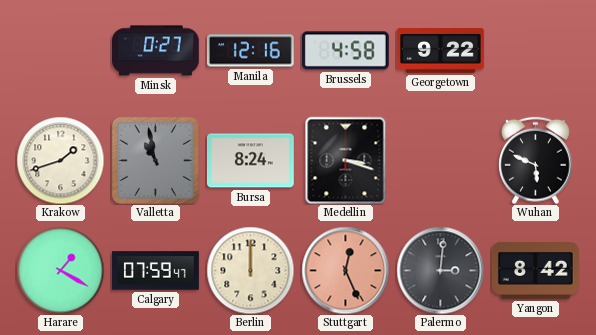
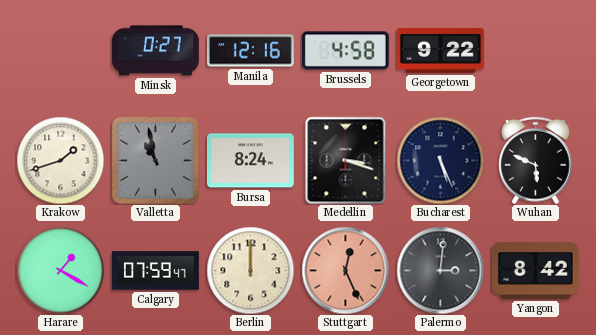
Bucharest: none -> 5:26
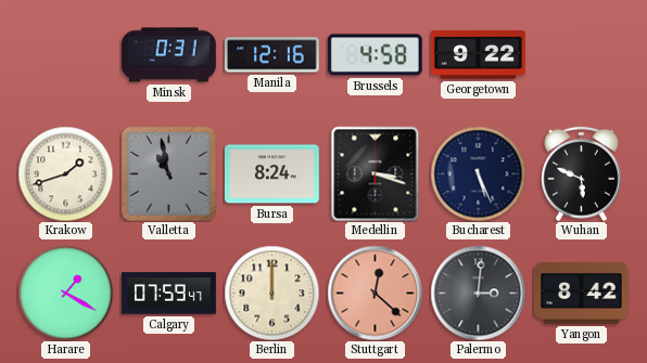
Minsk: 0:27 -> 0:31
Stuttgart: 12:26 -> 12:22
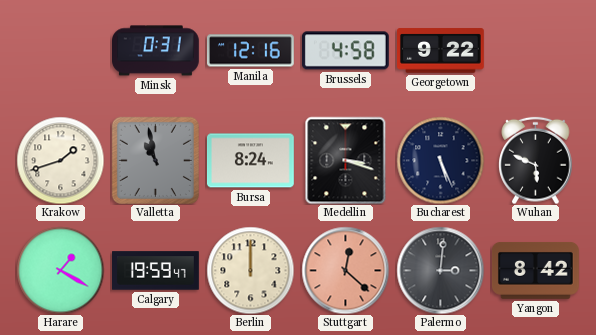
Calgary: 07:59 -> 19:59
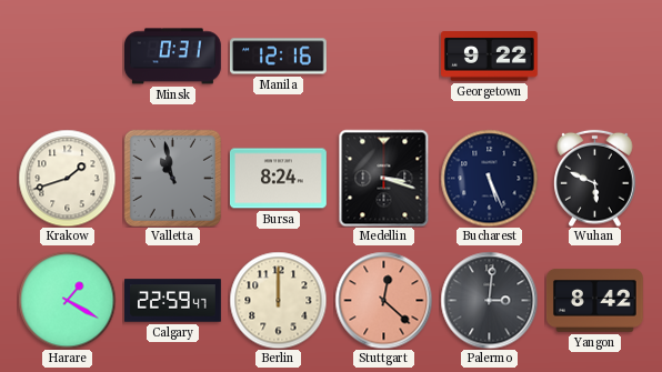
Brussels: 4:58 -> none
Calgary: 19:59 -> 22:59
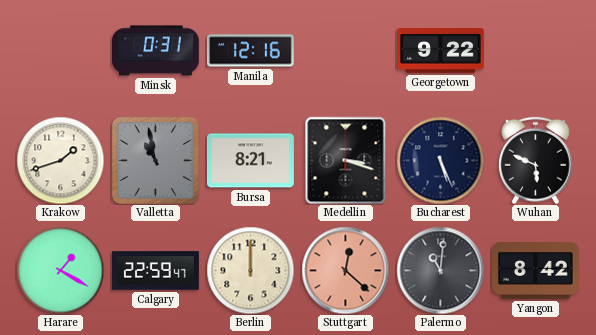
Bursa: 8:24 -> 8:21
Palermo: 3:01 -> 11:01
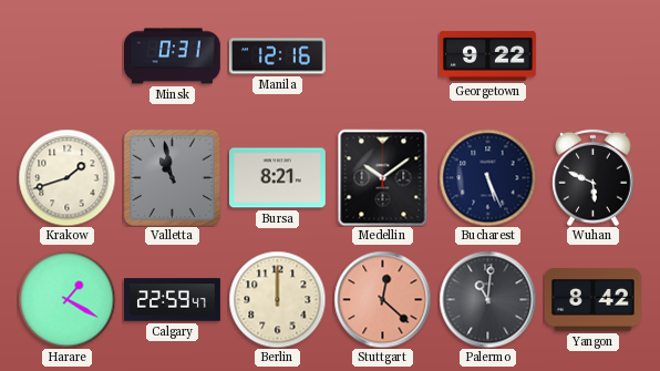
Medellin: 3:18 -> 10:09
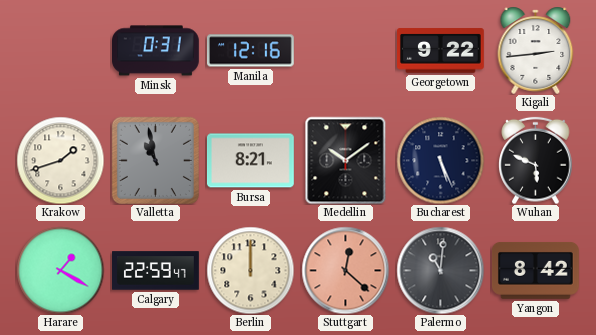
Kigali: none -> 2:44
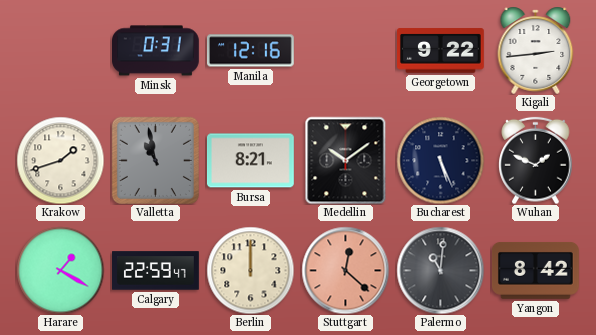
Wuhan: 5:49 -> 1:49
